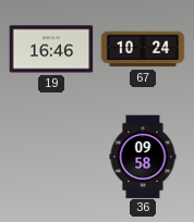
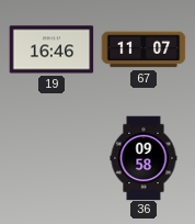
67: 10:24 -> 11:07
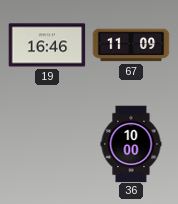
67: 11:07 -> 11:09
36: 09:58 -> 10:00
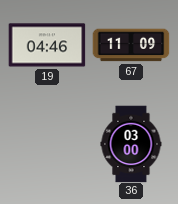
19: 16:46 -> 04:46
36: 10:00 -> 03:00
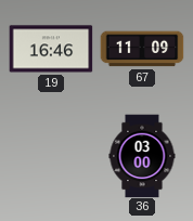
19: 04:46 -> 16:46
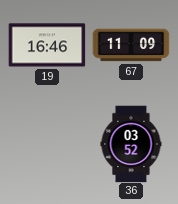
36: 03:00 -> 03:52
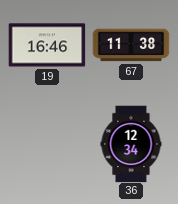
67: 11:09 -> 11:38
36: 03:52 -> 12:34
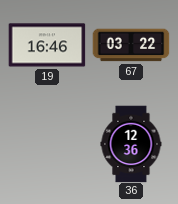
67: 11:38 -> 03:22
36: 12:34 -> 12:36
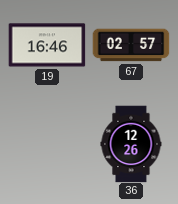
67: 03:22 -> 02:57
36: 12:36 -> 12:26
